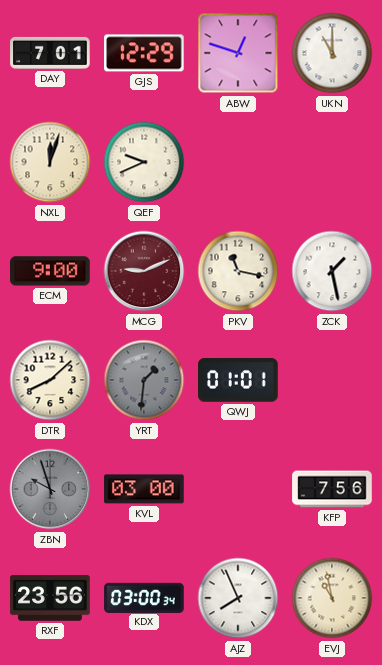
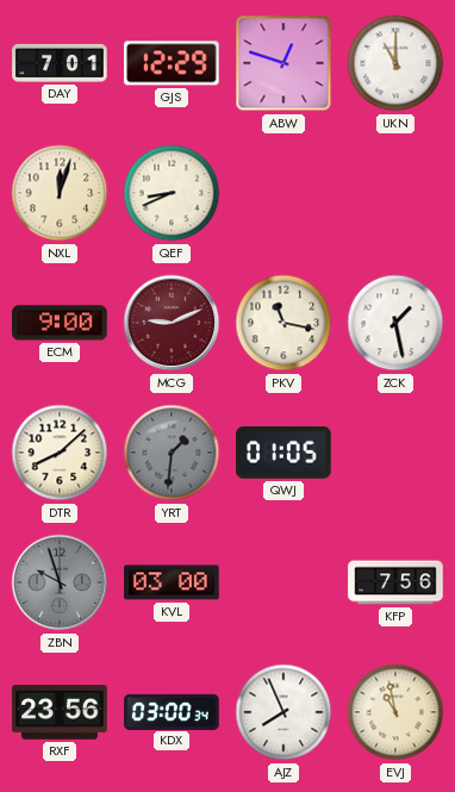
QEF: 9:41 -> 8:41
QWJ: 01:01 -> 01:05
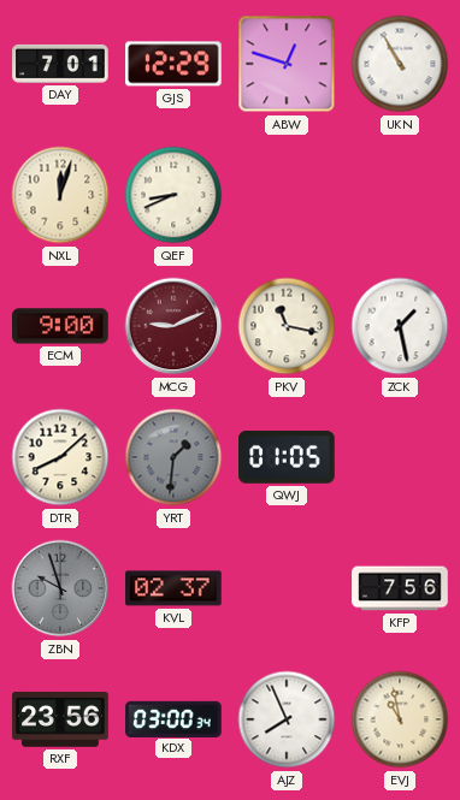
UKN: 11:00 -> 10:55
KVL: 03:00 -> 02:37
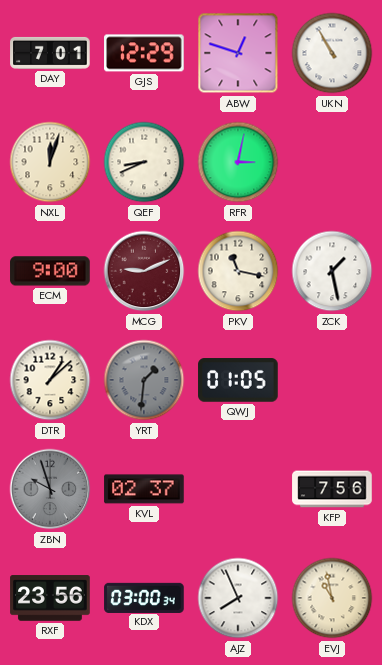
RFR: none -> 3:02
DTR: 8:08 -> 1:08
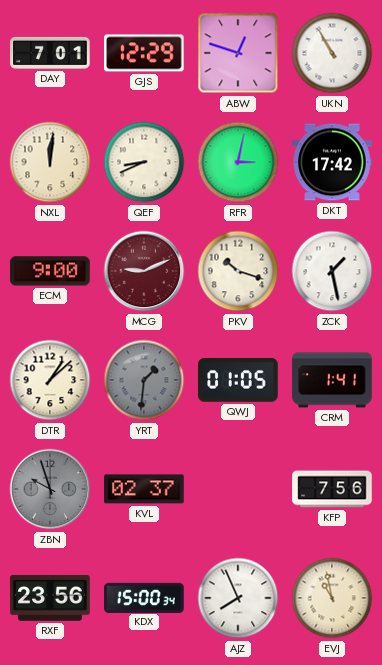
NXL: 12:03 -> 12:01
DKT: none -> 17:42
PKV: 11:17 -> 10:18
CRM: none -> 1:41
KDX: 03:00 -> 15:00
